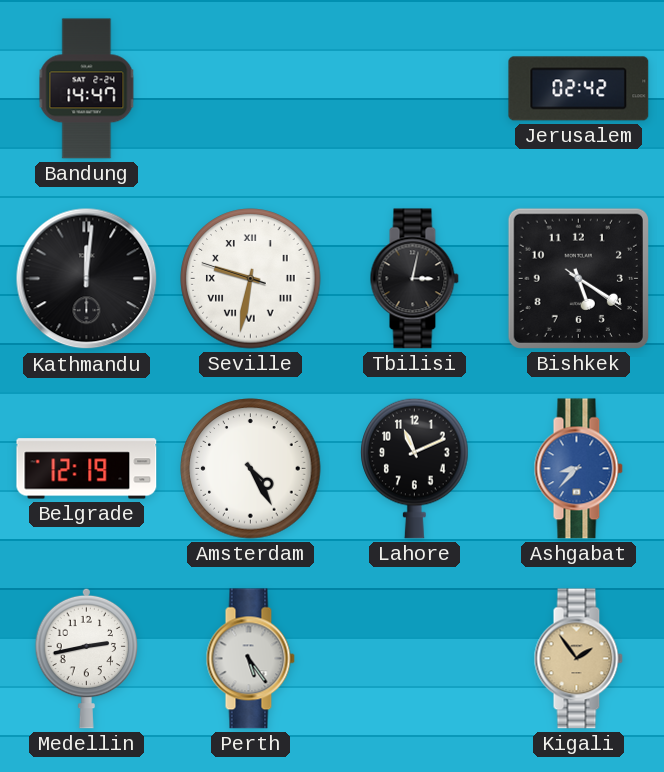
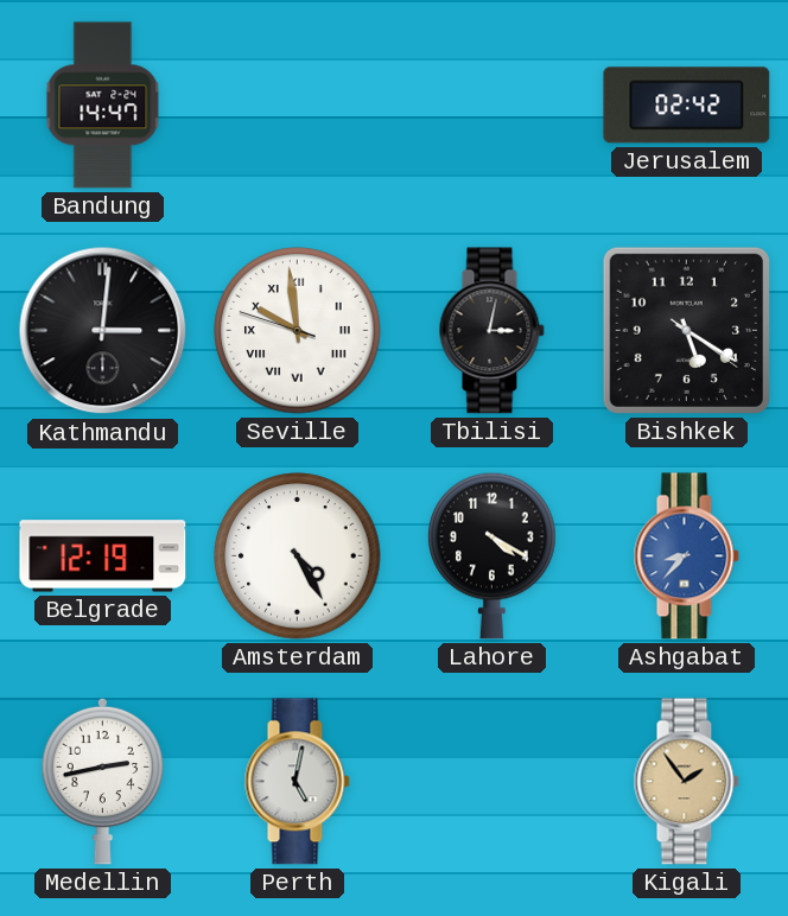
Kathmandu: 12:01 -> 3:01
Seville: 9:31 -> 9:58
Lahore: 11:11 -> 4:20
Perth: 5:24 -> 5:02
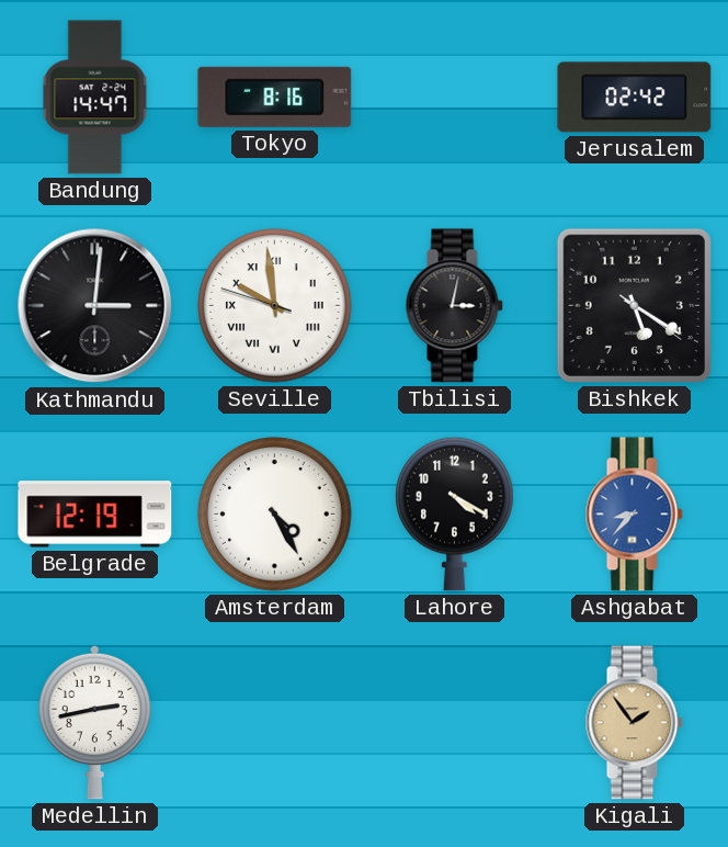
Tokyo: none -> 8:16
Perth: 5:02 -> none
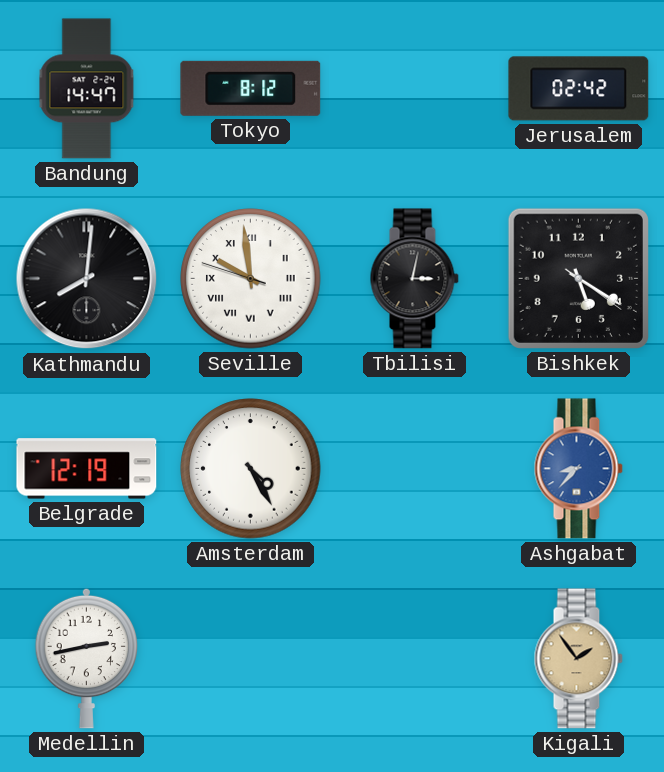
Tokyo: 8:16 -> 8:12
Kathmandu: 3:01 -> 8:01
Lahore: 4:20 -> none
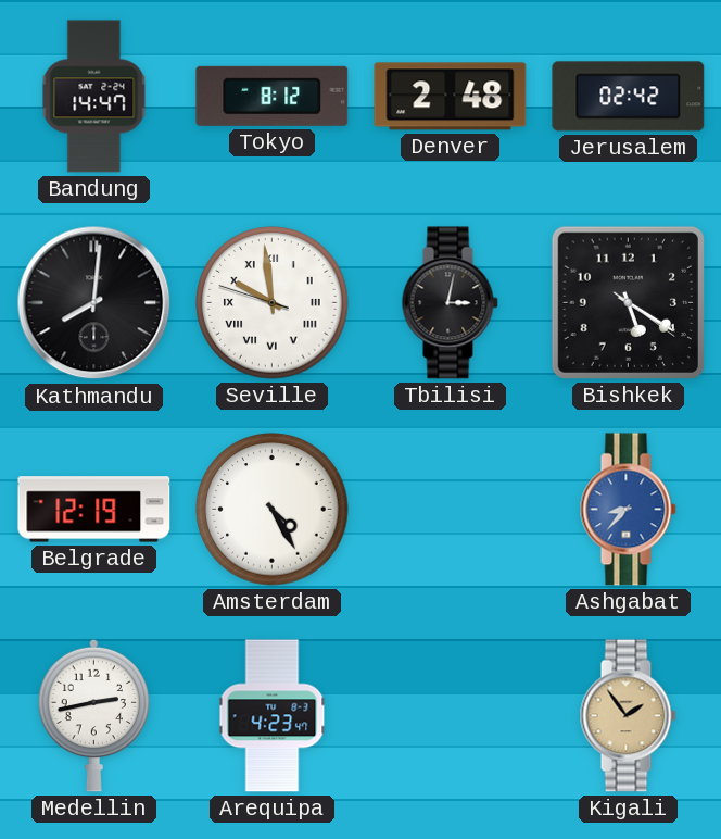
Denver: none -> 2:48
Arequipa: none -> 4:23
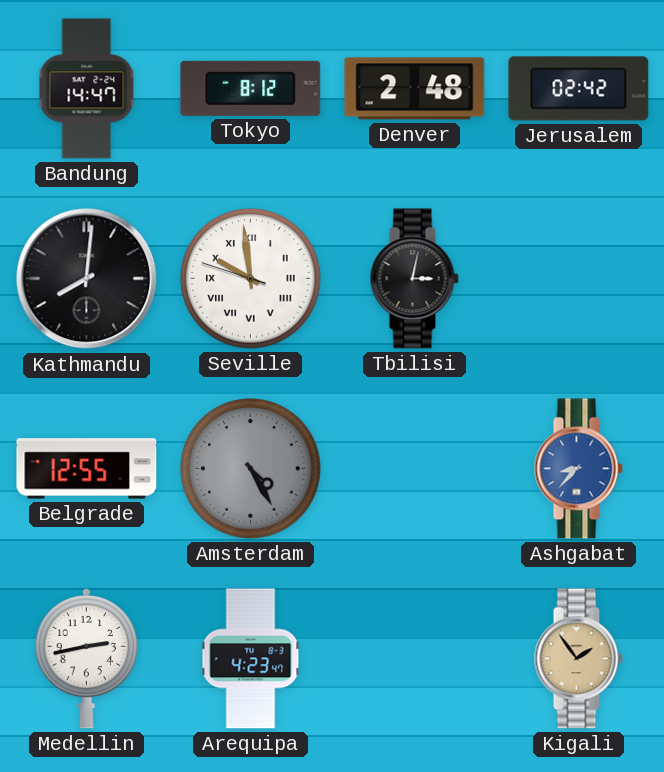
Bishkek: 5:20 -> none
Belgrade: 12:19 -> 12:55
Amsterdam dial: white -> grey
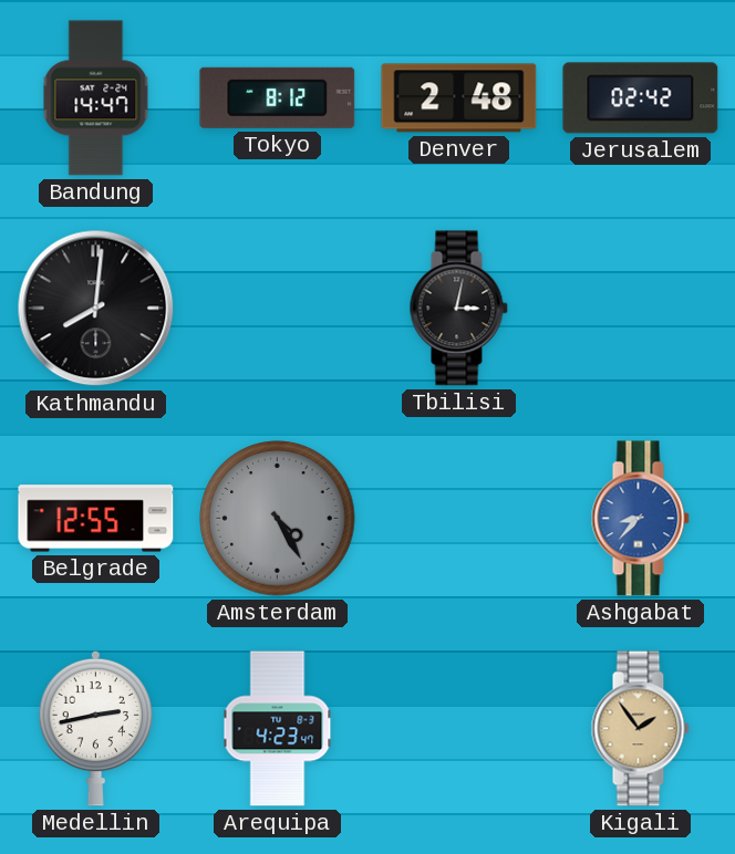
Seville: 9:58 -> none
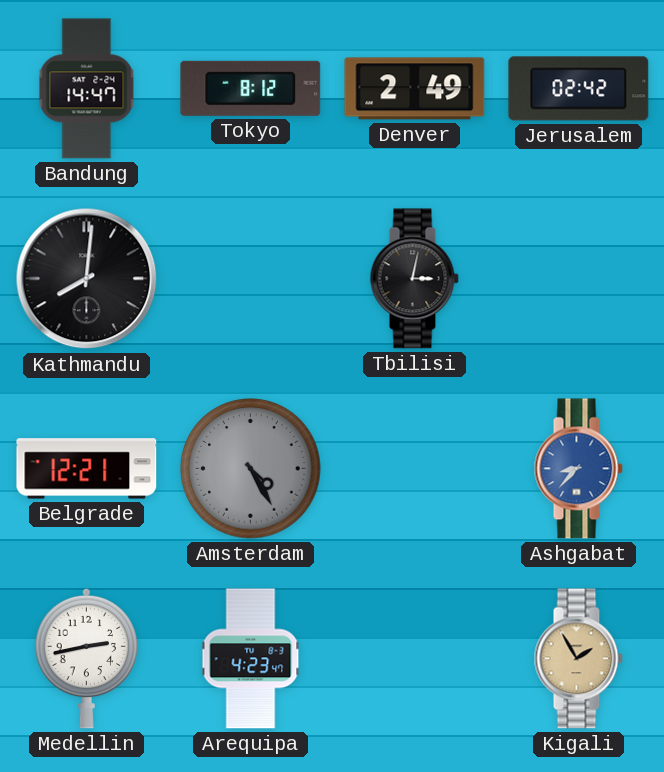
Denver: 2:48 -> 2:49
Belgrade: 12:55 -> 12:21
Kigali: 1:54 -> 1:55
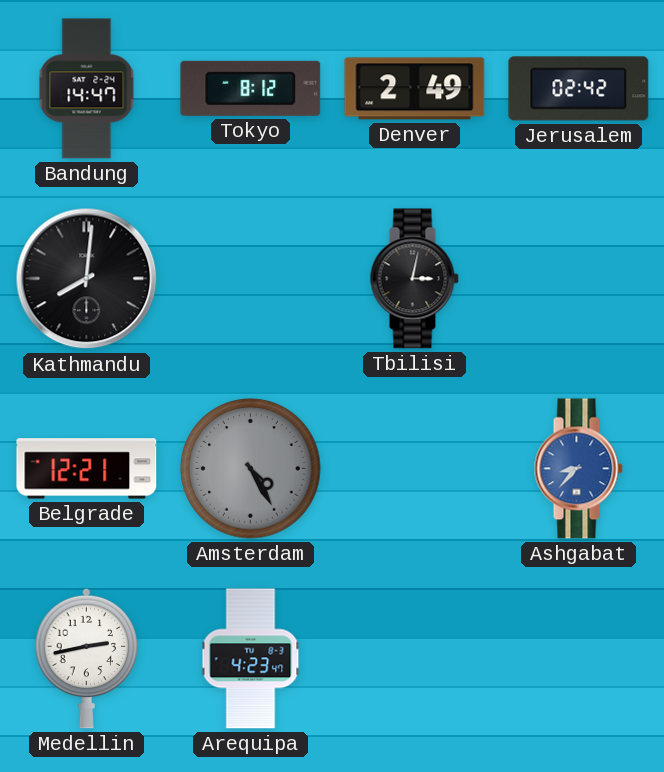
Kigali: 1:55 -> none
